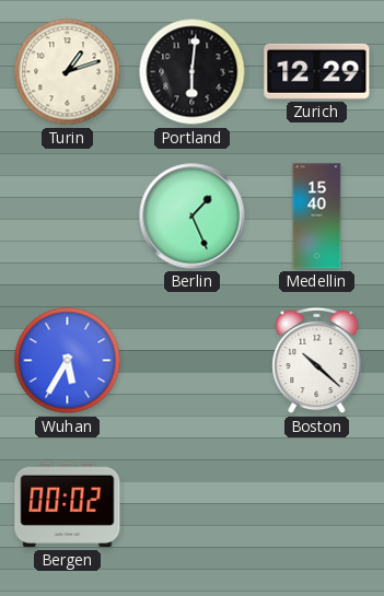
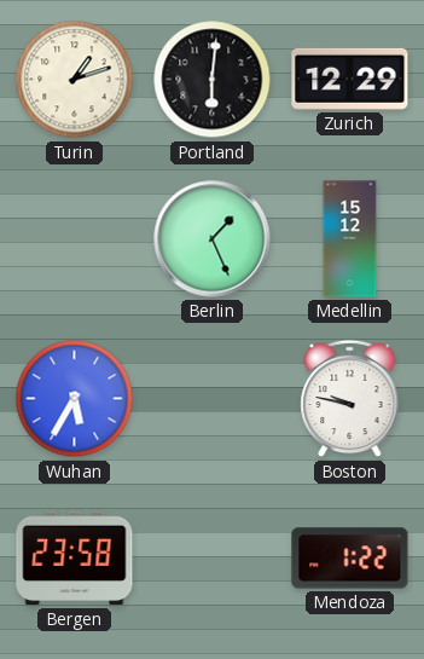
Medellin: 15:40 -> 15:12
Boston: 10:22 -> 9:47
Bergen: 00:02 -> 23:58
Mendoza: none -> 1:22
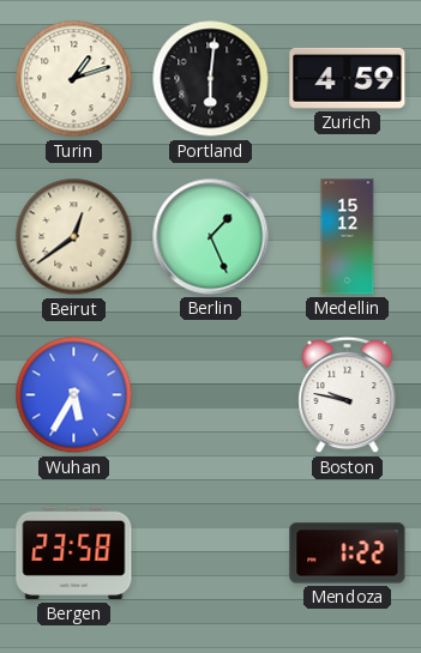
Zurich: 12:29 -> 4:59
Beirut: none -> 12:39
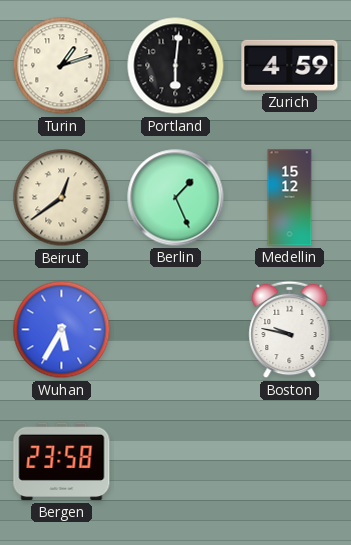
Mendoza: 1:22 -> none
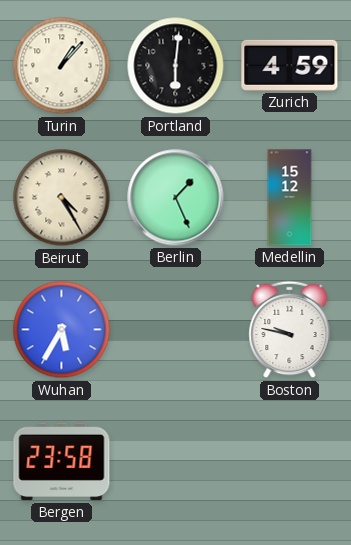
Turin: 1:12 -> 1:07
Beirut: 12:39 -> 4:25
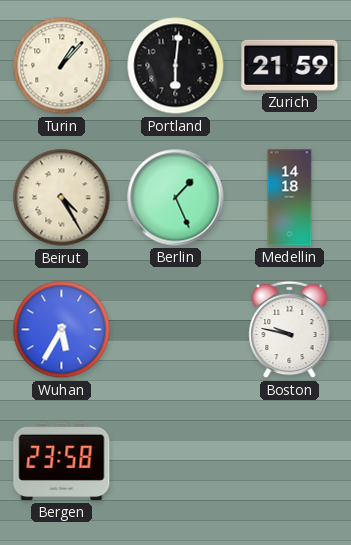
Zurich: 4:59 -> 21:59
Medellin: 15:12 -> 14:18
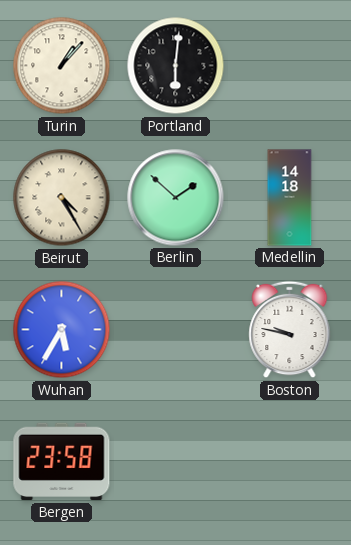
Zurich: 21:59 -> none
Berlin: 1:26 -> 1:52
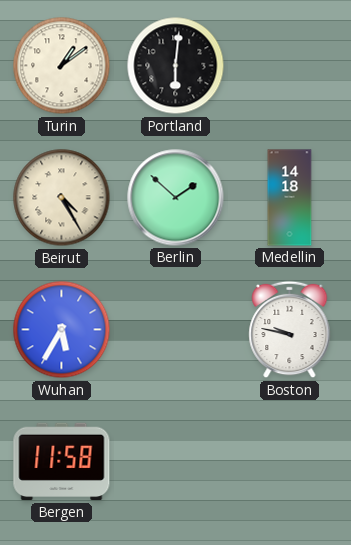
Turin: 1:07 -> 1:09
Bergen: 23:58 -> 11:58
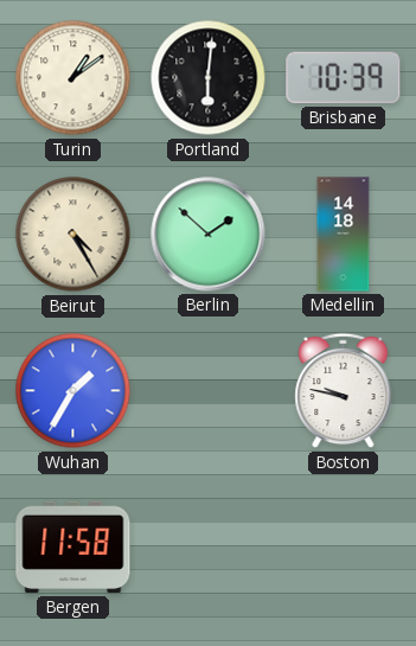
Brisbane: none -> 10:39
Wuhan: 5:35 -> 1:35
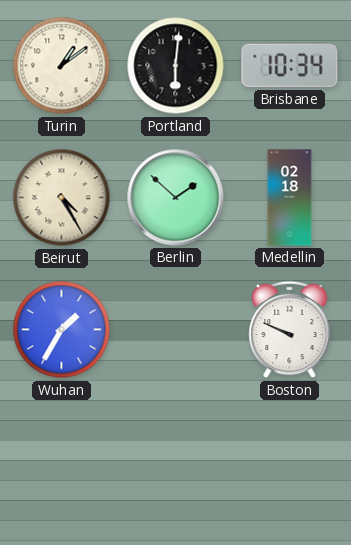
Brisbane: 10:39 -> 10:34
Medellin: 14:18 -> 02:18
Boston: 9:47 -> 9:49
Bergen: 11:58 -> none
